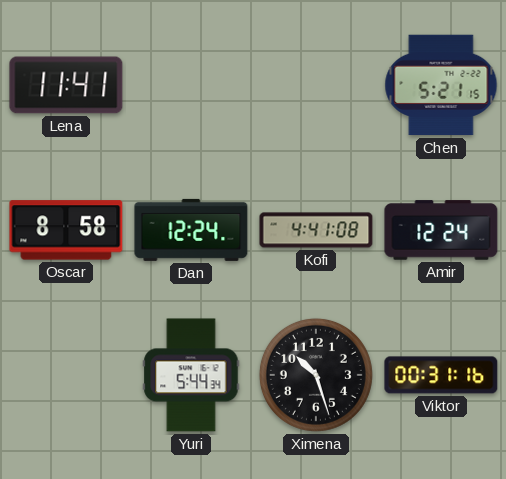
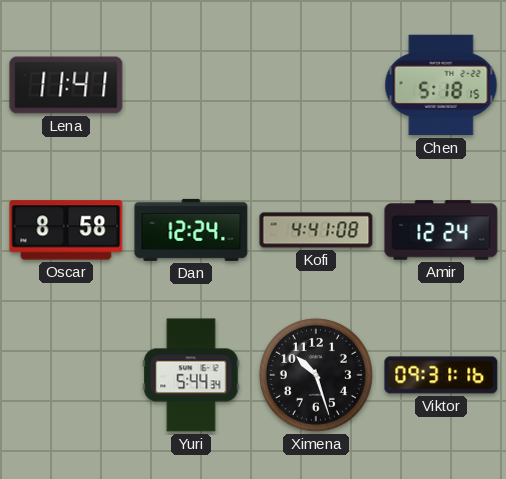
Chen: 5:21 -> 5:18
Viktor: 00:31 -> 09:31
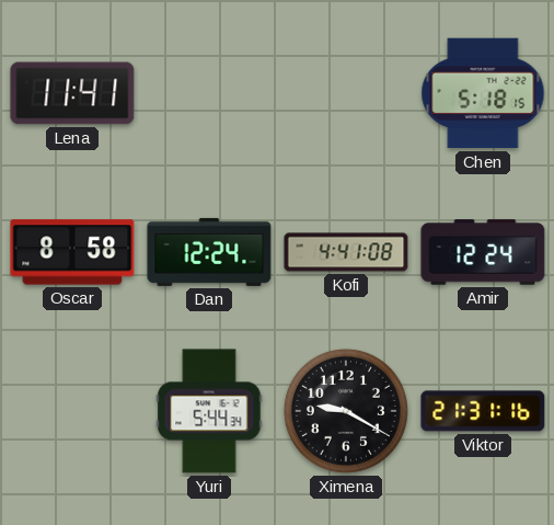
Ximena: 10:27 -> 9:20
Viktor: 09:31 -> 21:31
